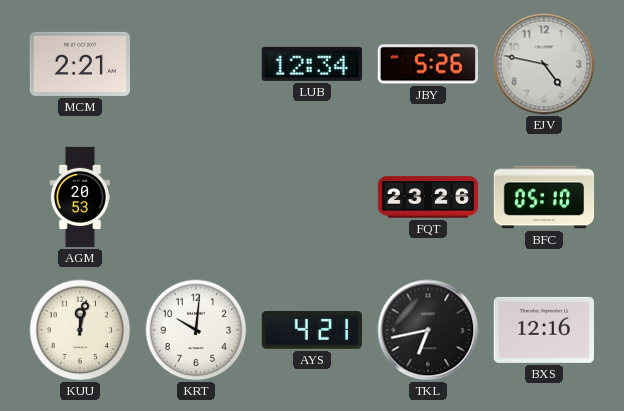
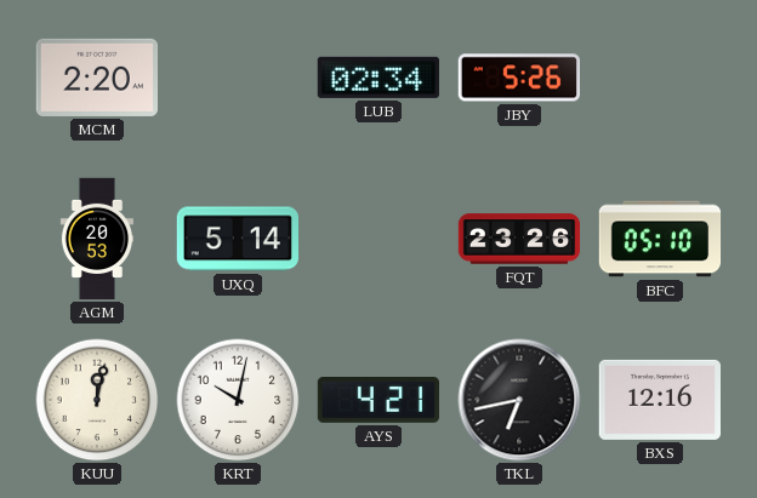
MCM: 2:21 -> 2:20
LUB: 12:34 -> 02:34
EJV: 4:47 -> none
UXQ: none -> 5:14
KRT: 10:01 -> 10:02
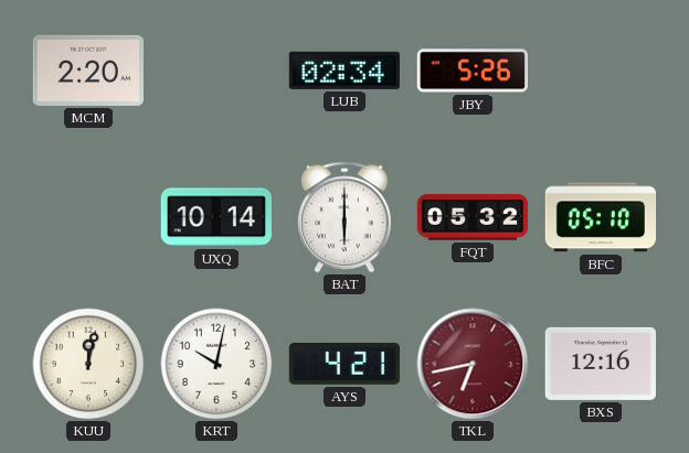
AGM: 20:53 -> none
UXQ: 5:14 -> 10:14
BAT: none -> 6:00
FQT: 23:26 -> 05:32
TKL dial: black -> burgundy
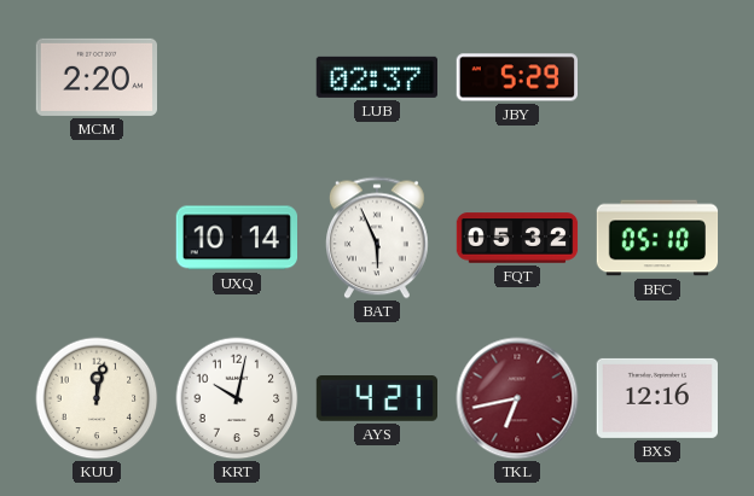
LUB: 02:34 -> 02:37
JBY: 5:26 -> 5:29
BAT: 6:00 -> 5:56
